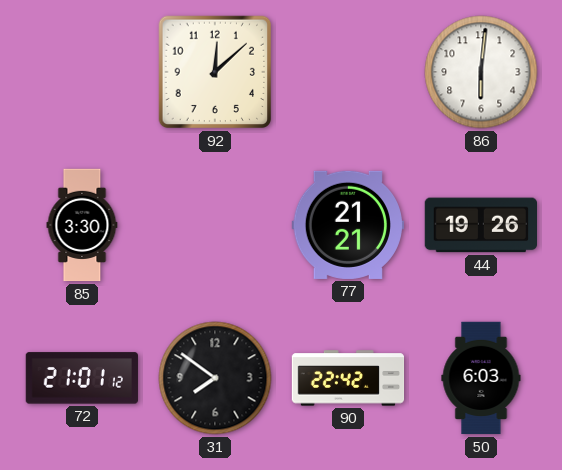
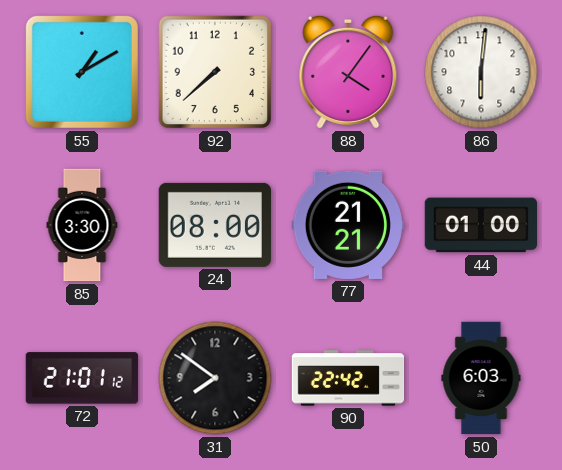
55: none -> 1:10
92: 12:08 -> 7:38
88: none -> 4:06
24: none -> 08:00
44: 19:26 -> 01:00
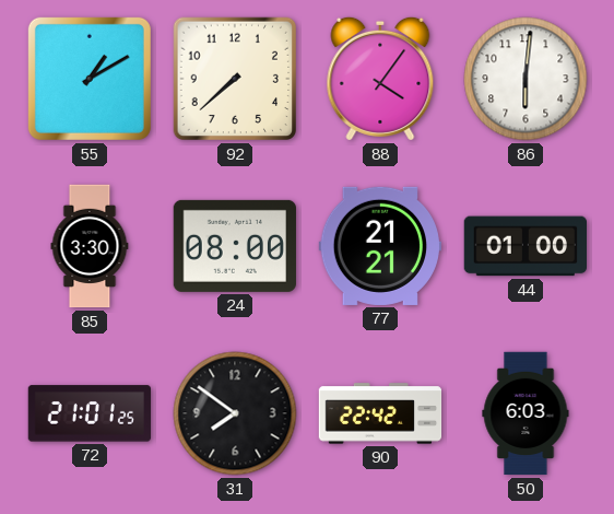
72: 21:01:12 -> 21:01:25
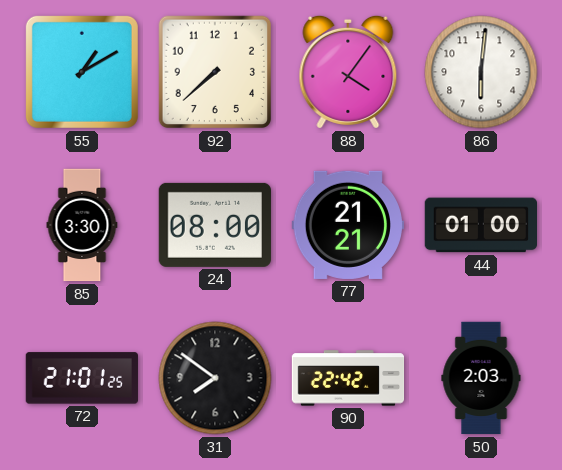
50: 6:03 -> 2:03
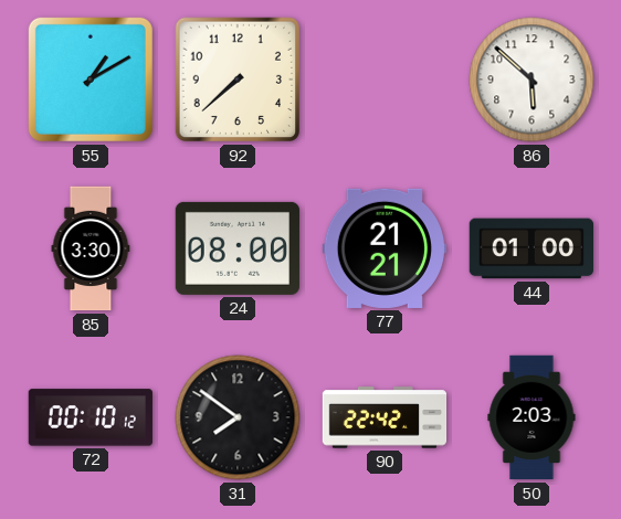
88: 4:06 -> none
86: 6:01 -> 5:52
72: 21:01 -> 00:10
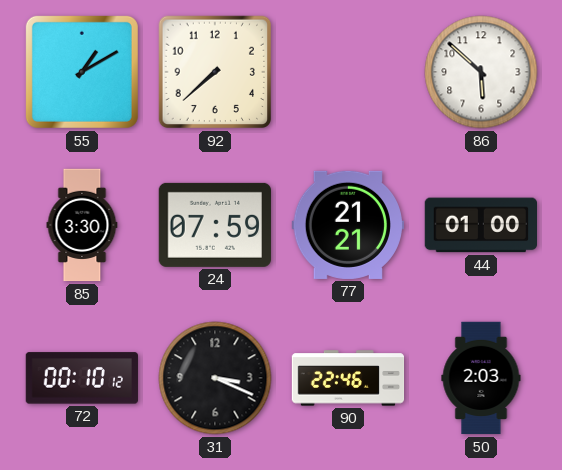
24: 08:00 -> 07:59
31: 7:51 -> 3:19
90: 22:42 -> 22:46
